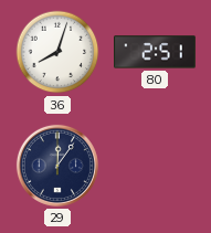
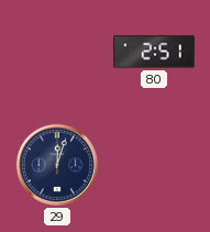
36: 8:03 -> none
29: 12:06 -> 12:03
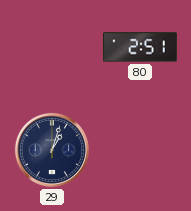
29: 12:03 -> 1:03
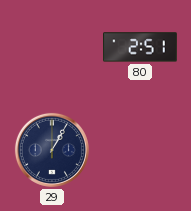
29: 1:03 -> 1:05
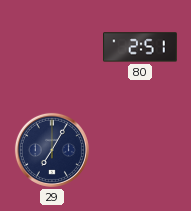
29: 1:05 -> 7:05
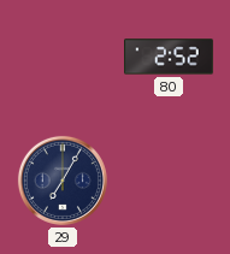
80: 2:51 -> 2:52
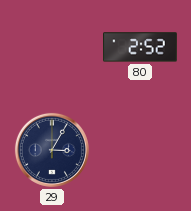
29: 7:05 -> 3:05
